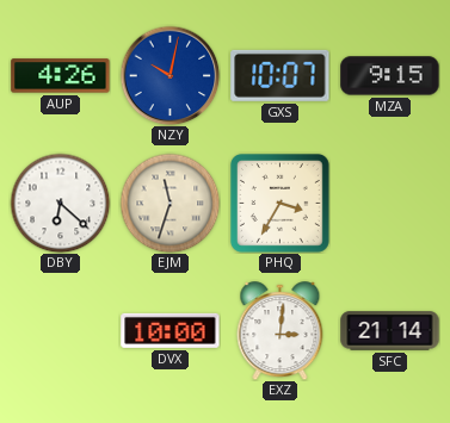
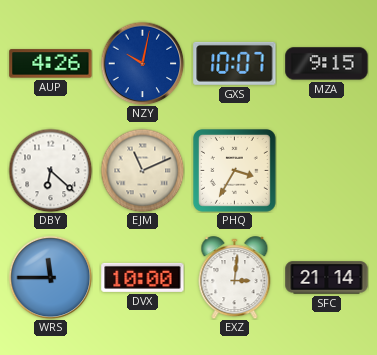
EJM: 11:33 -> 11:11
WRS: none -> 11:45
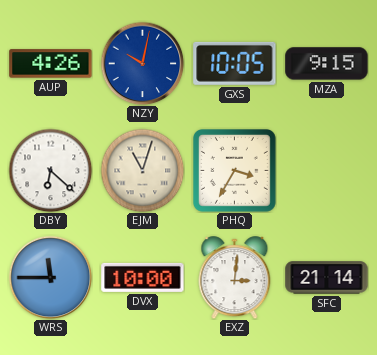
GXS: 10:07 -> 10:05
EJM: 11:11 -> 11:03
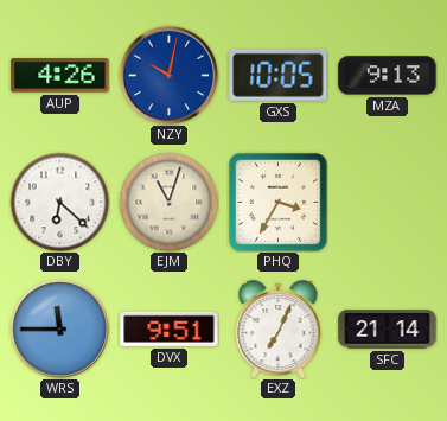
MZA: 9:15 -> 9:13
DVX: 10:00 -> 9:51
EXZ: 3:01 -> 7:04
